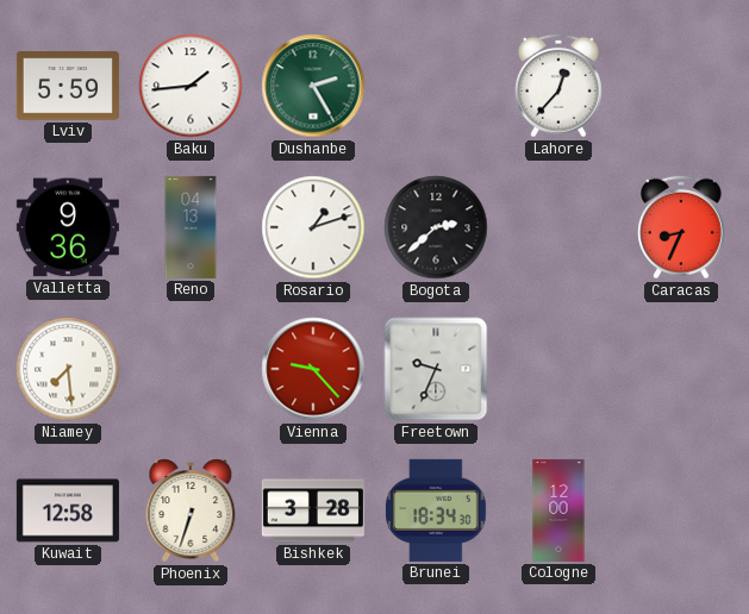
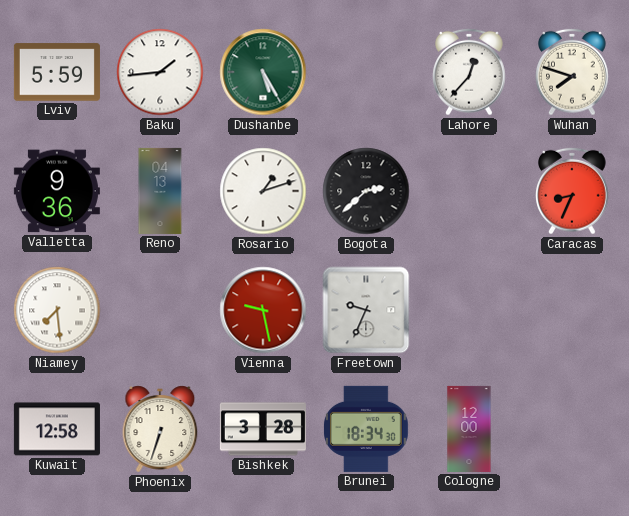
Dushanbe: 2:25 -> 5:25
Wuhan: none -> 7:48
Vienna: 9:23 -> 9:28
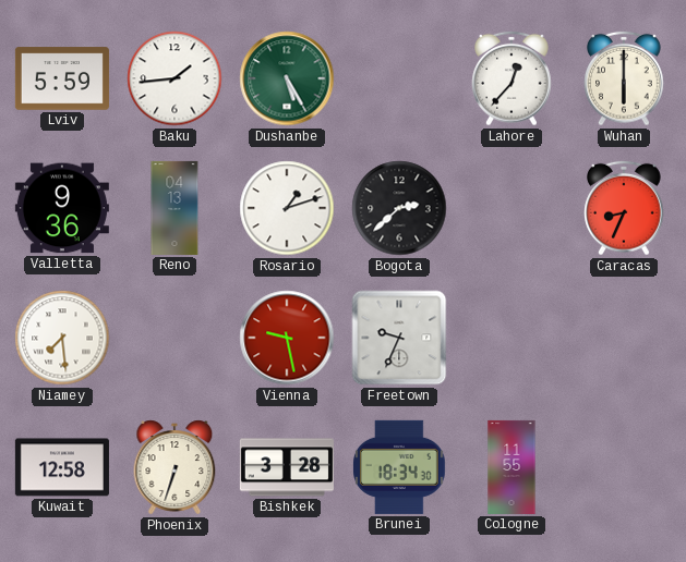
Wuhan: 7:48 -> 6:00
Cologne: 12:00 -> 11:55
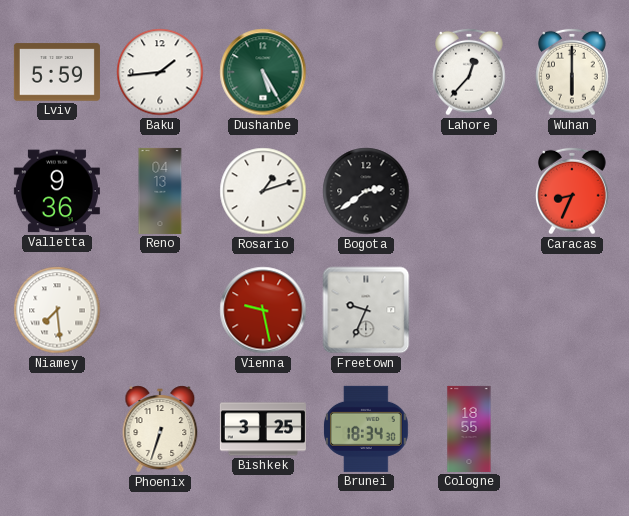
Bogota: 2:38 -> 2:39
Kuwait: 12:58 -> none
Bishkek: 3:28 -> 3:25
Cologne: 11:55 -> 18:55
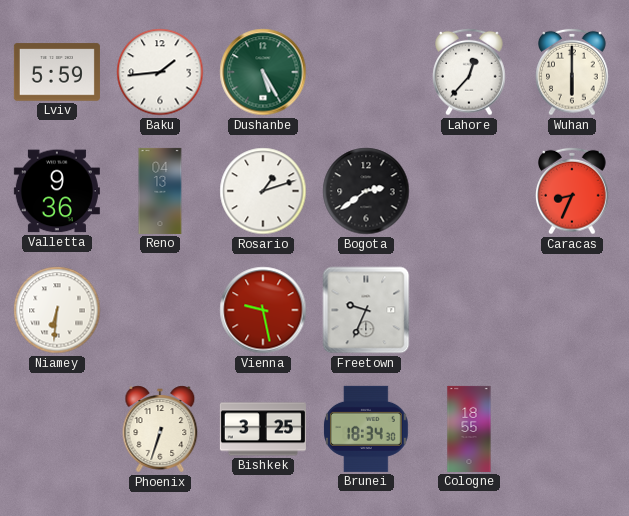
Niamey: 7:29 -> 6:31
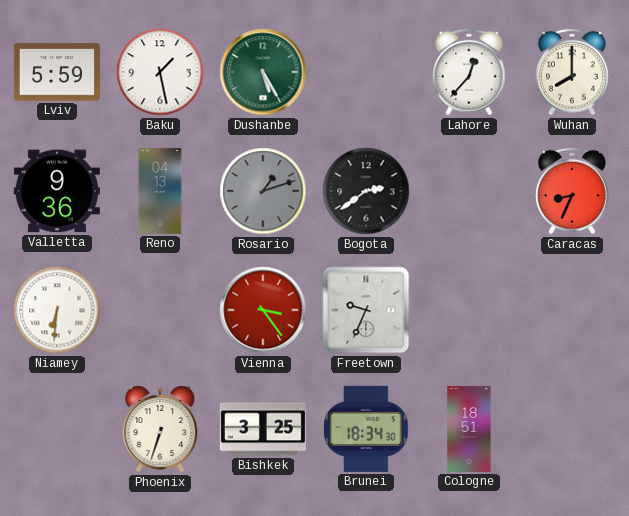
Baku: 1:44 -> 1:28
Wuhan: 6:00 -> 8:00
Rosario dial: white -> grey
Vienna: 9:28 -> 3:24
Cologne: 18:55 -> 18:51
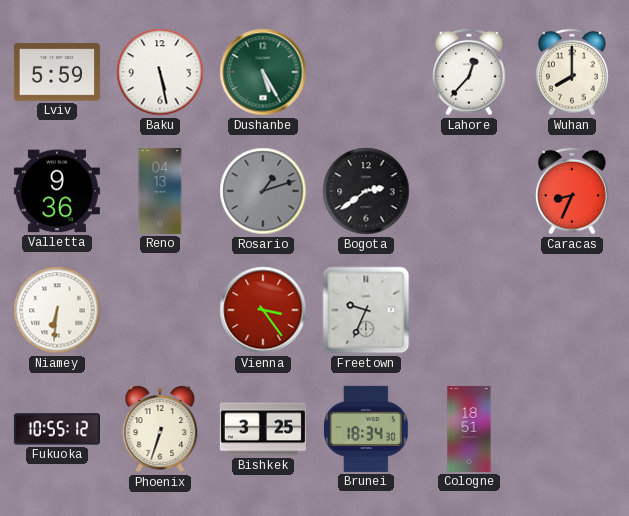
Baku: 1:28 -> 5:28
Fukuoka: none -> 10:55
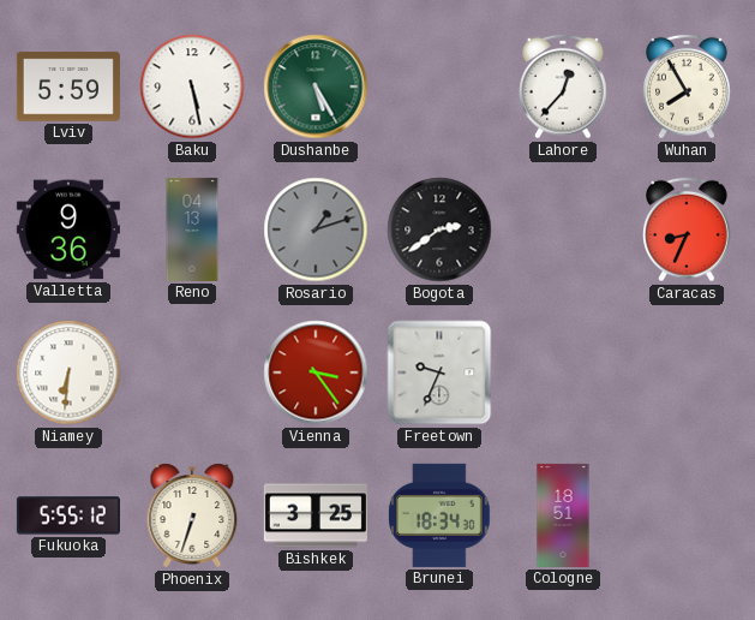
Wuhan: 8:00 -> 7:55
Fukuoka: 10:55 -> 5:55
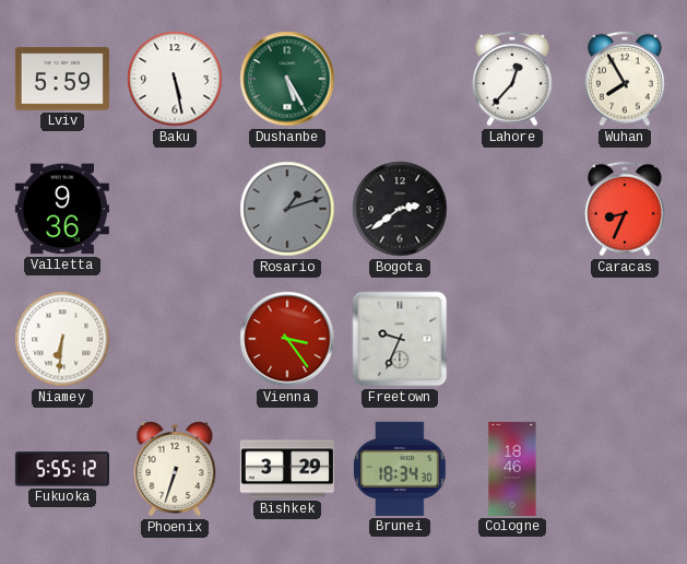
Reno: 04:13 -> none
Bishkek: 3:25 -> 3:29
Cologne: 18:51 -> 18:46
